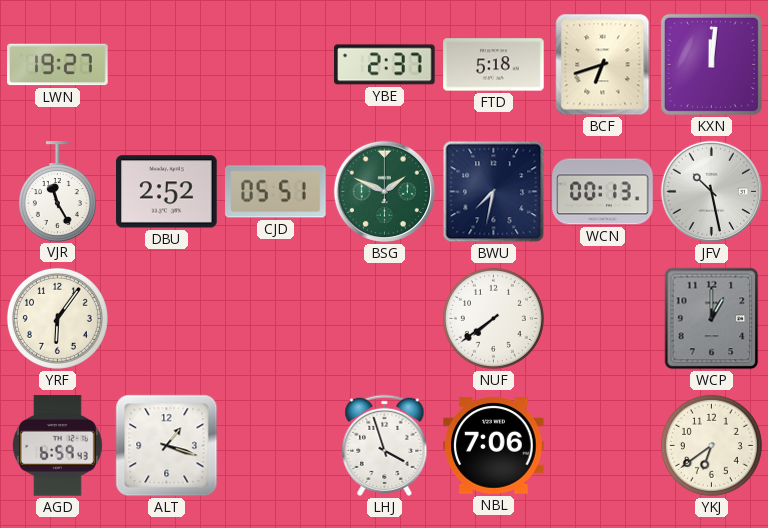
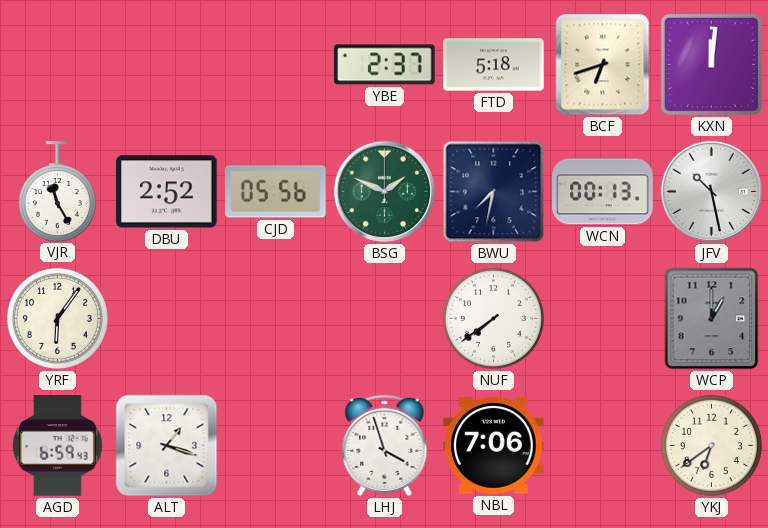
LWN: 19:27 -> none
CJD: 05:51 -> 05:56
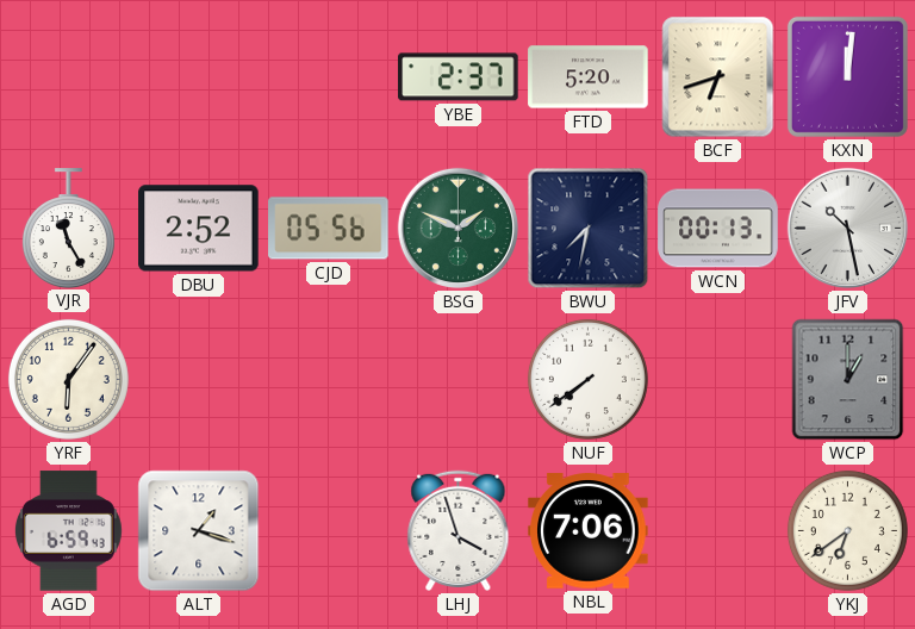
FTD: 5:18 -> 5:20
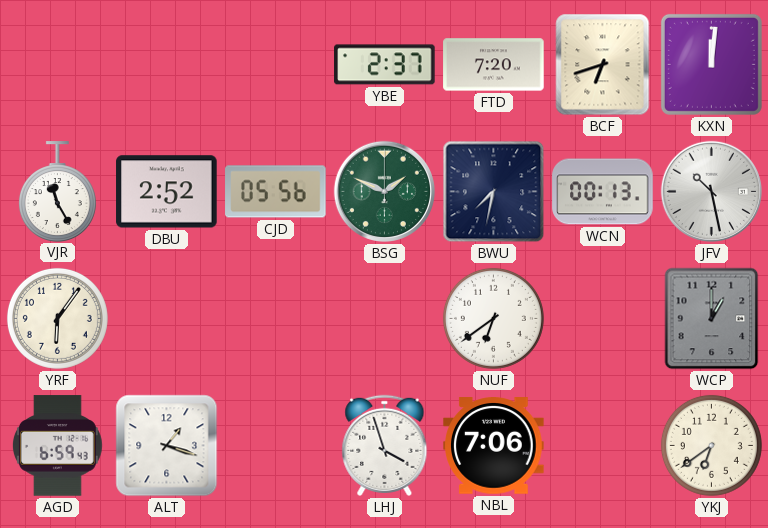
FTD: 5:20 -> 7:20
NUF: 7:39 -> 6:39
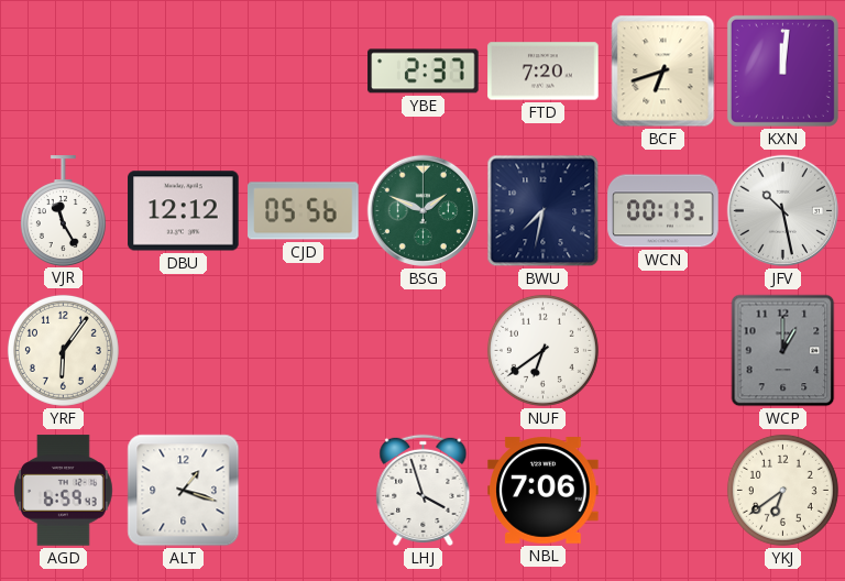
DBU: 2:52 -> 12:12
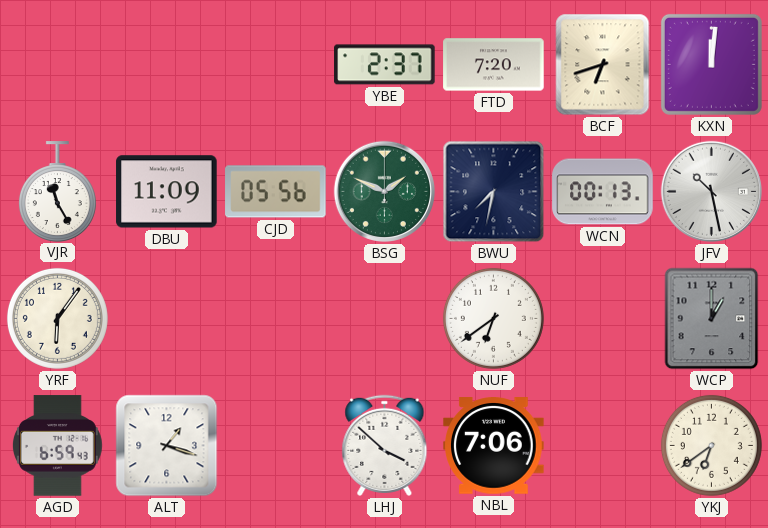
DBU: 12:12 -> 11:09
LHJ: 3:57 -> 3:52
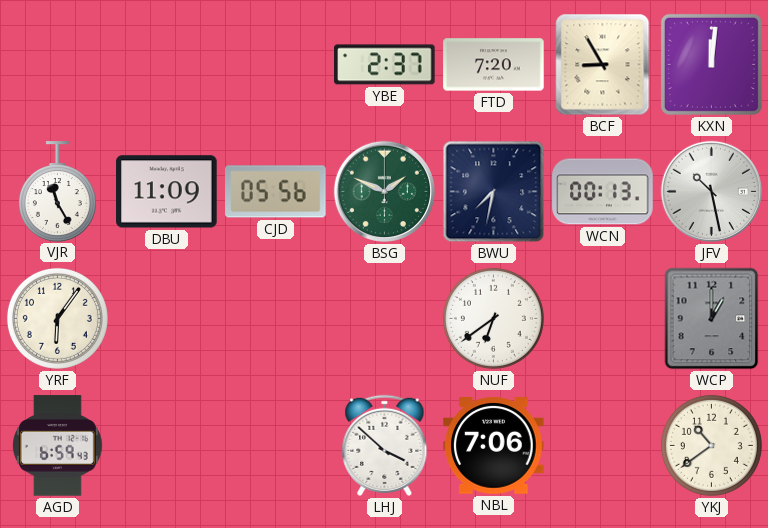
BCF: 6:42 -> 8:55
ALT: 1:18 -> none
YKJ: 6:39 -> 10:39
